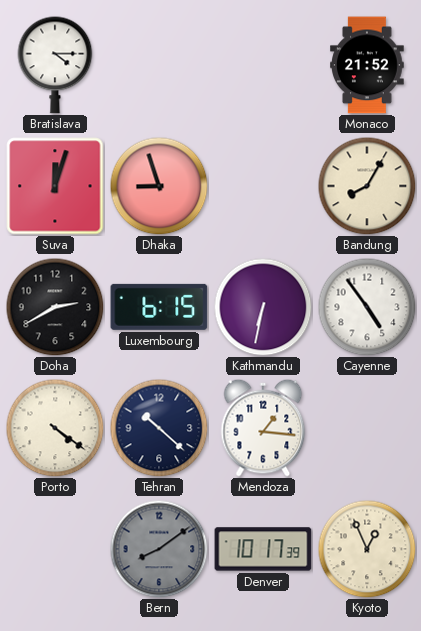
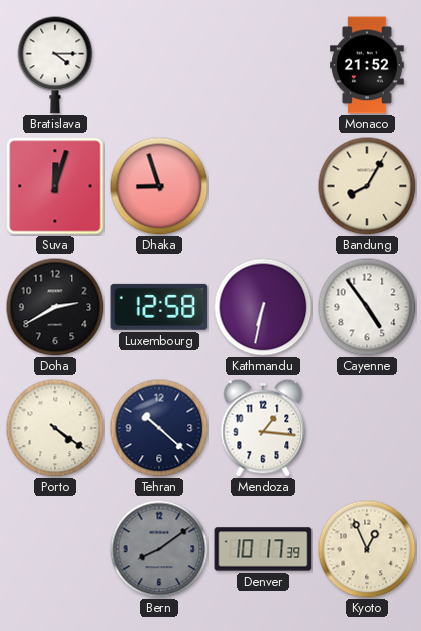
Luxembourg: 6:15 -> 12:58
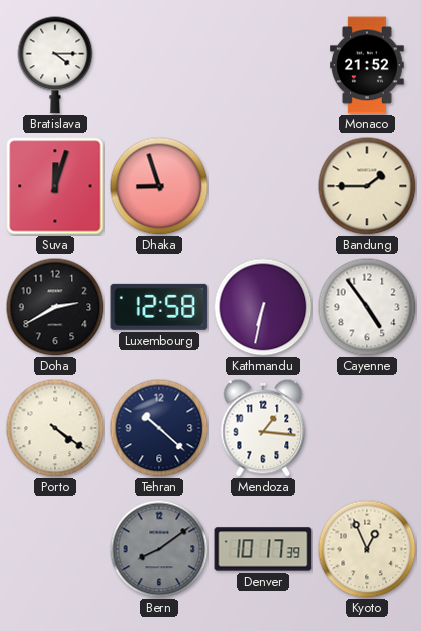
Bandung: 8:05 -> 1:45
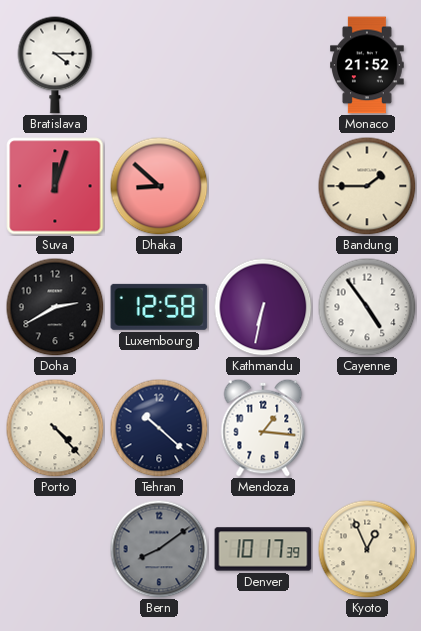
Dhaka: 8:57 -> 8:52
Porto: 4:21 -> 4:23
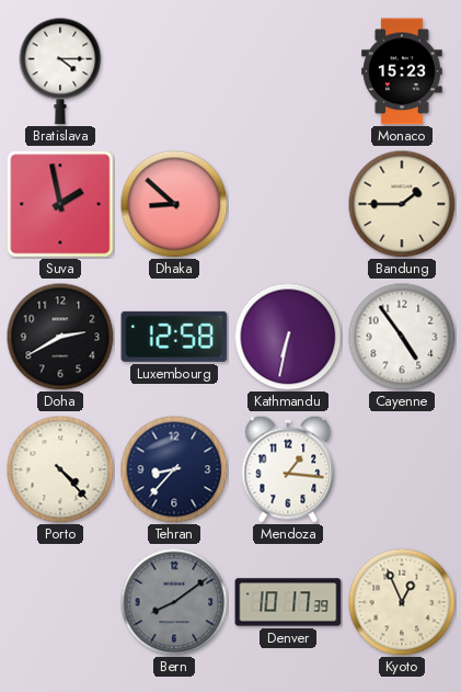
Monaco: 21:52 -> 15:23
Suva: 12:03 -> 1:58
Tehran: 10:22 -> 8:37
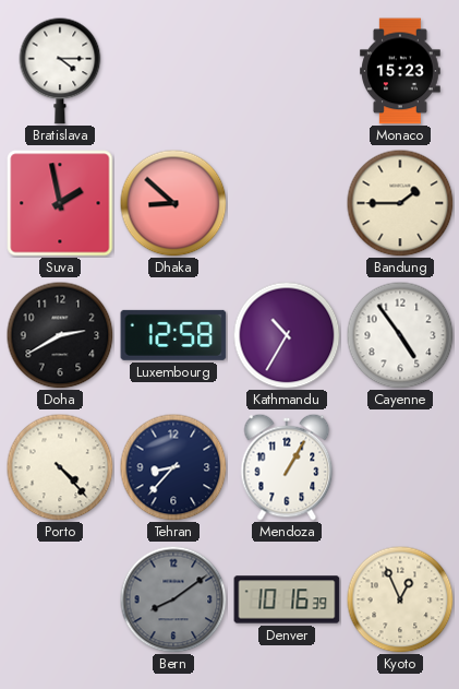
Kathmandu: 6:32 -> 10:35
Mendoza: 1:16 -> 1:05
Denver: 10:17 -> 10:16
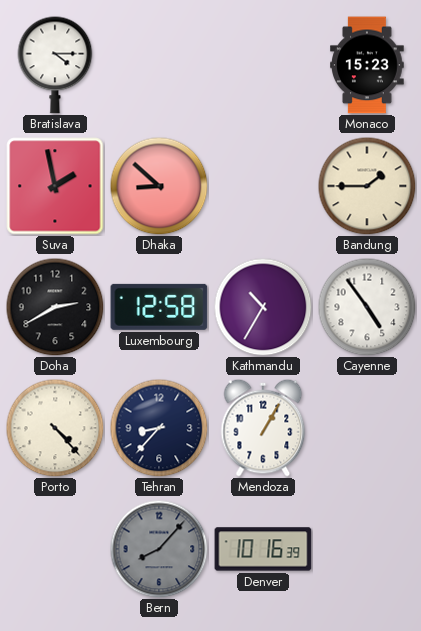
Bern: 8:09 -> 8:07
Kyoto: 12:56 -> none
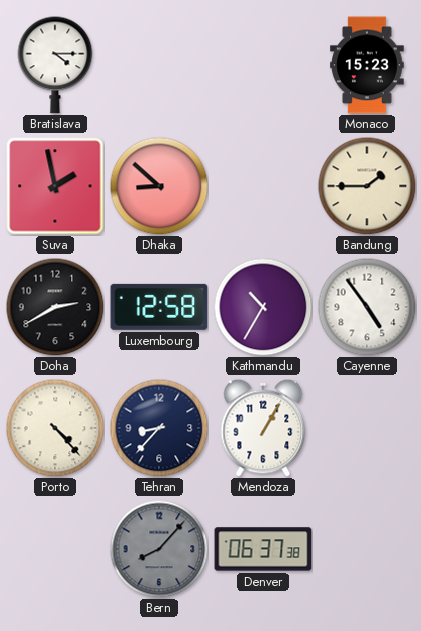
Denver: 10:16 -> 06:37
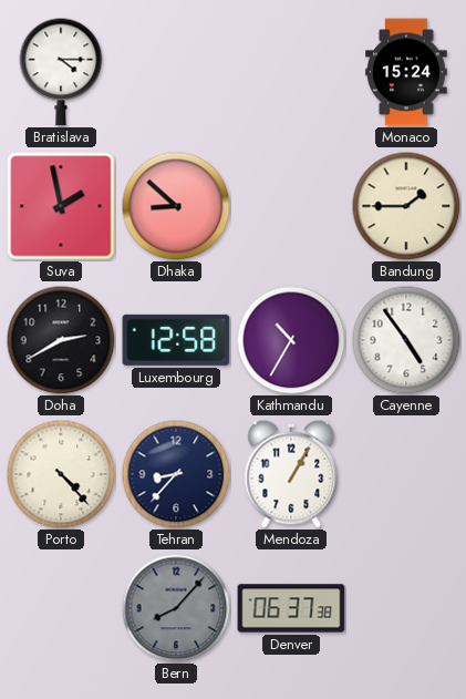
Monaco: 15:23 -> 15:24
